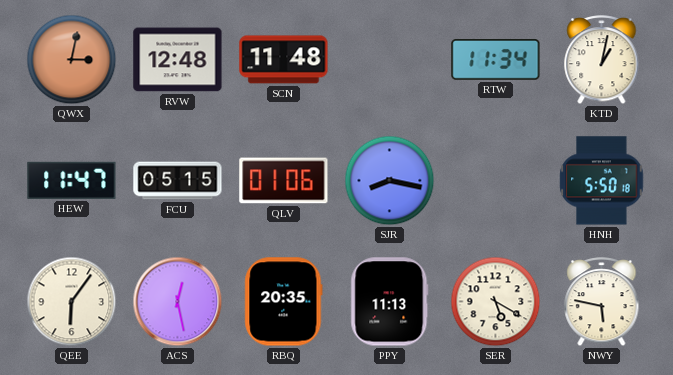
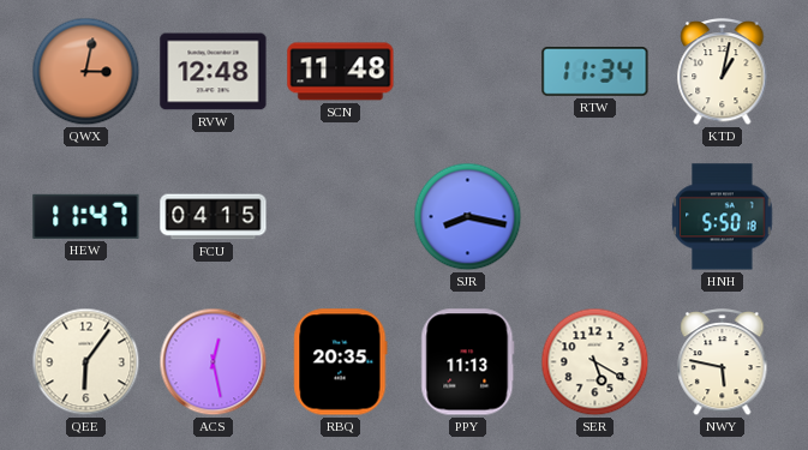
FCU: 05:15 -> 04:15
QLV: 01:06 -> none
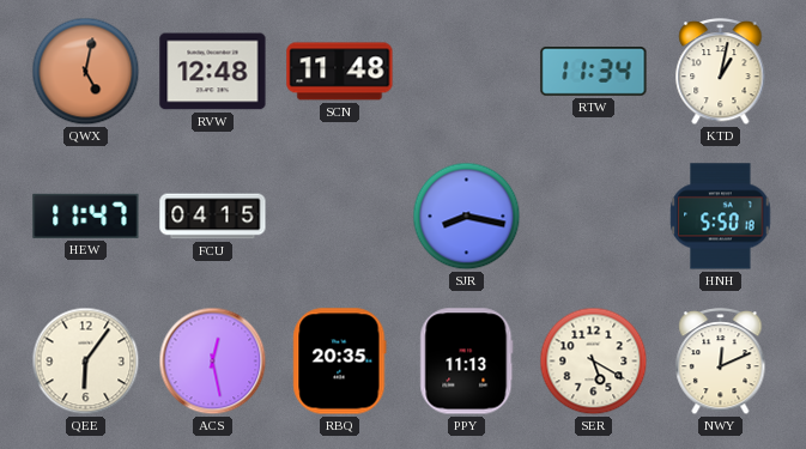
QWX: 3:02 -> 5:02
NWY: 5:47 -> 12:11
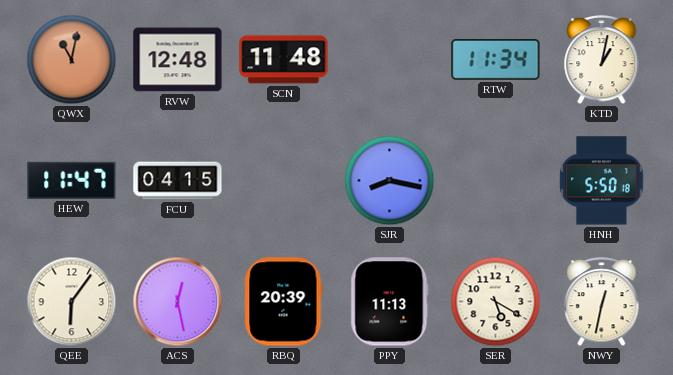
QWX: 5:02 -> 11:02
RBQ: 20:35 -> 20:39
NWY: 12:11 -> 12:32
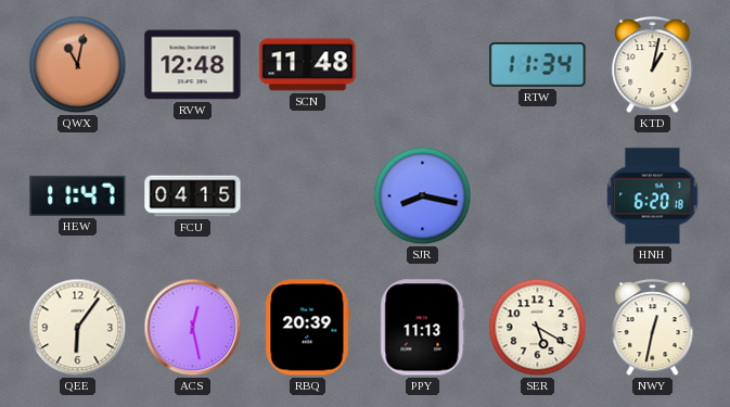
HNH: 5:50 -> 6:20
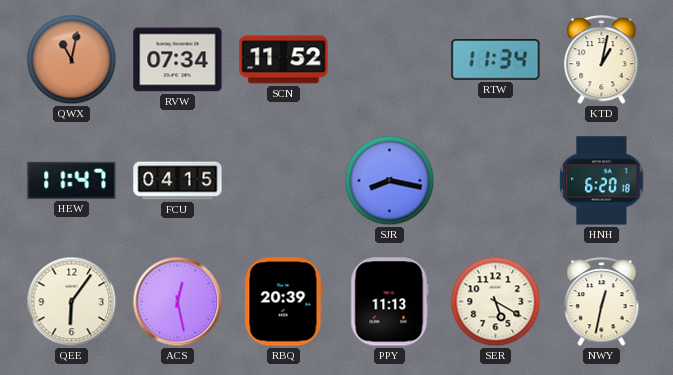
RVW: 12:48 -> 07:34
SCN: 11:48 -> 11:52
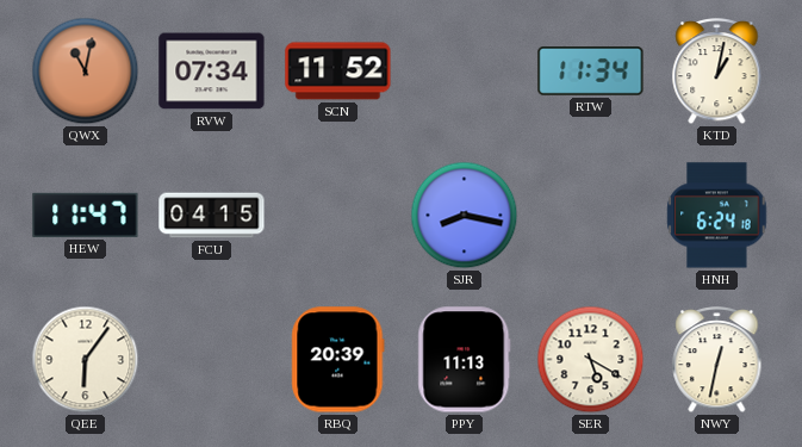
HNH: 6:20 -> 6:24
ACS: 12:28 -> none
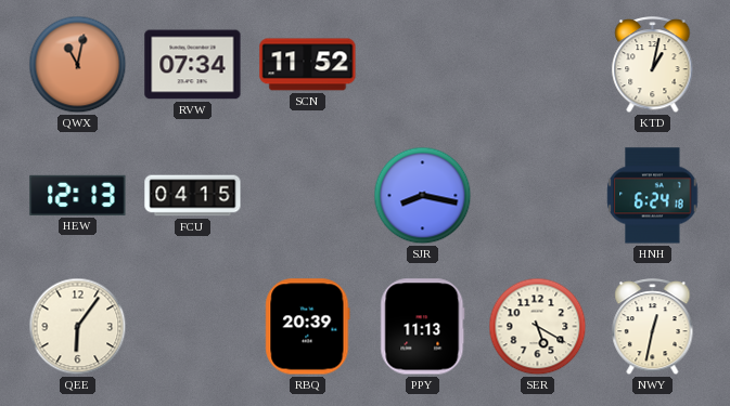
RTW: 11:34 -> none
HEW: 11:47 -> 12:13
